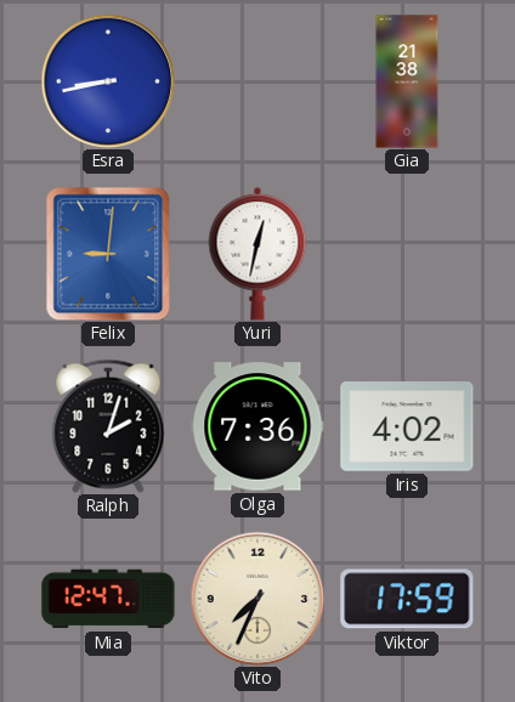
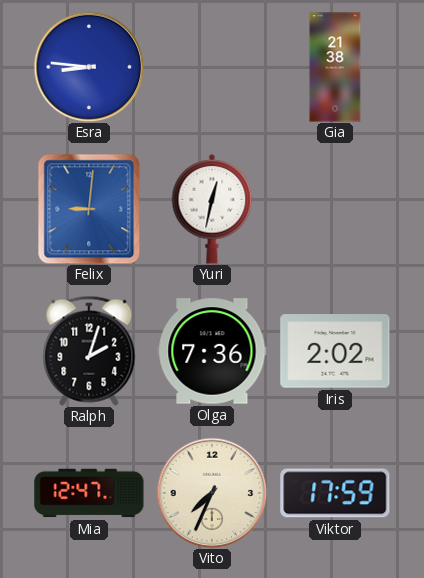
Esra: 8:43 -> 8:46
Iris: 4:02 -> 2:02
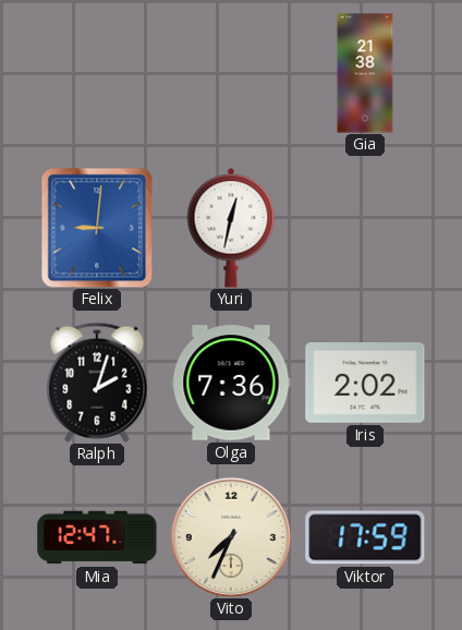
Esra: 8:46 -> none
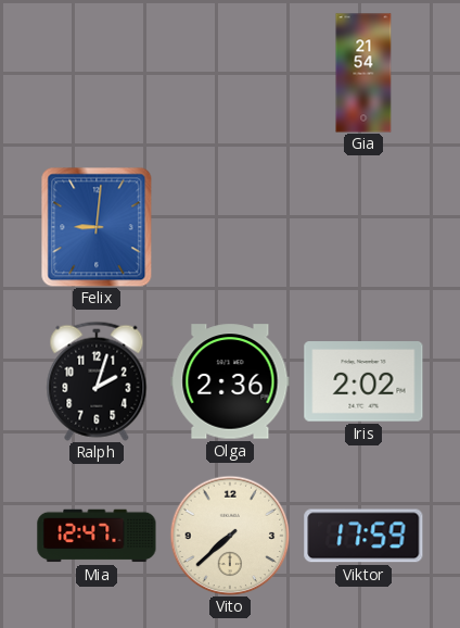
Gia: 21:38 -> 21:54
Yuri: 12:32 -> none
Olga: 7:36 -> 2:36
Vito: 7:34 -> 7:38
